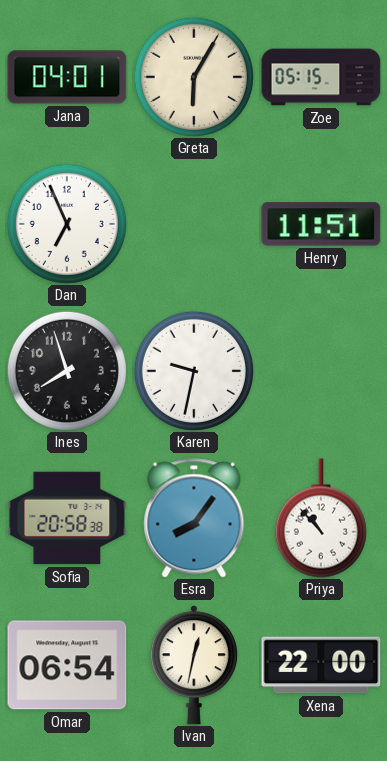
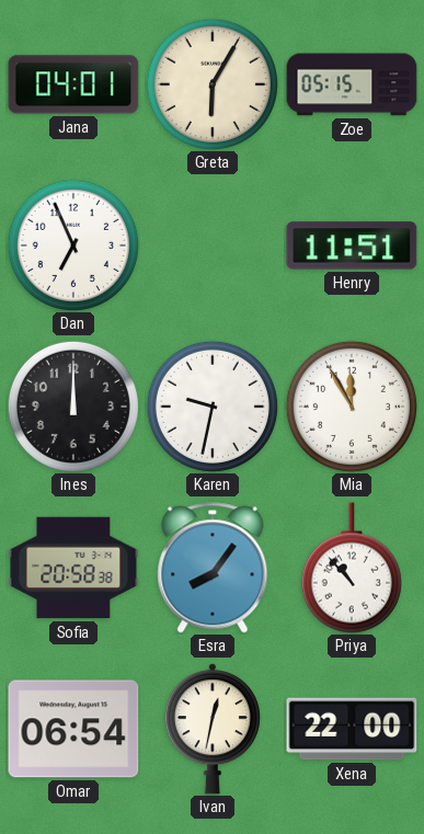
Ines: 7:57 -> 12:00
Mia: none -> 11:55
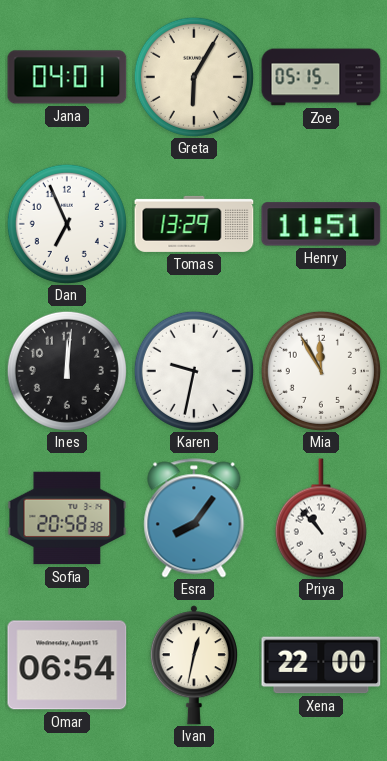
Tomas: none -> 13:29
Ines: 12:00 -> 12:01
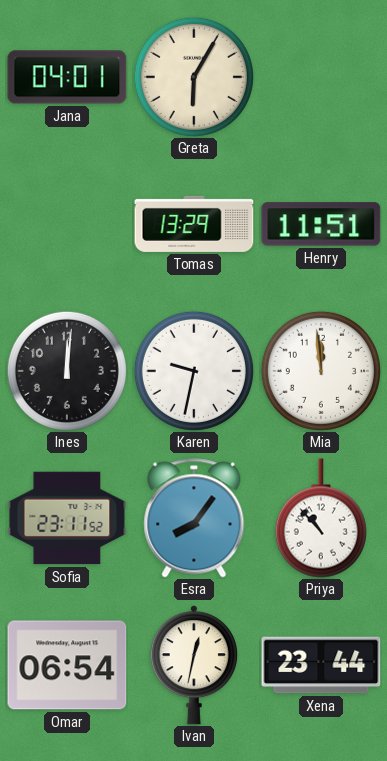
Zoe: 05:15 -> none
Dan: 6:56 -> none
Mia: 11:55 -> 11:59
Sofia: 20:58 -> 23:11
Xena: 22:00 -> 23:44
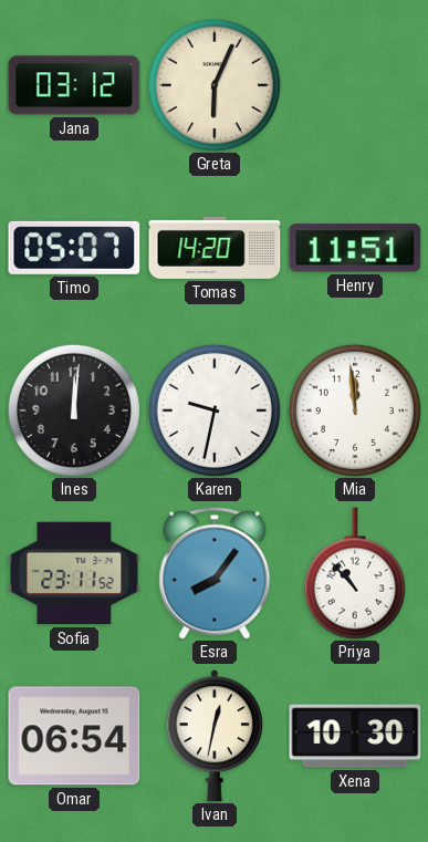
Jana: 04:01 -> 03:12
Greta: 6:05 -> 6:04
Timo: none -> 05:07
Tomas: 13:29 -> 14:20
Xena: 23:44 -> 10:30
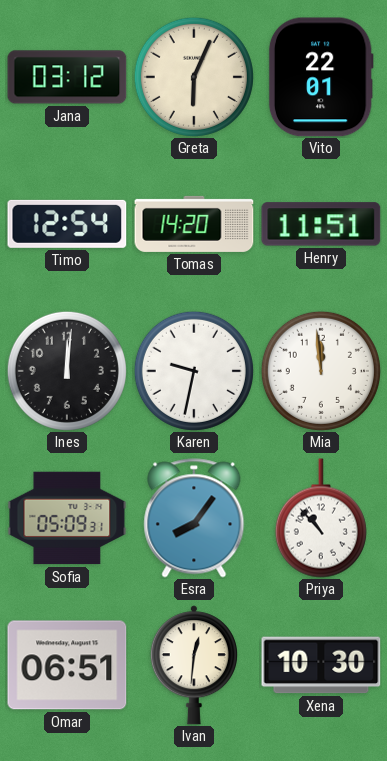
Vito: none -> 22:01
Timo: 05:07 -> 12:54
Sofia: 23:11 -> 05:09
Omar: 06:54 -> 06:51
Ivan: 12:32 -> 12:31
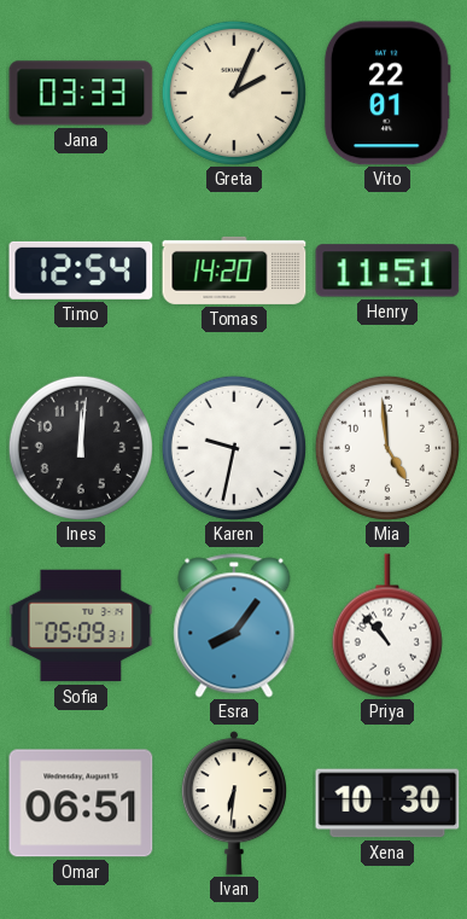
Jana: 03:12 -> 03:33
Greta: 6:04 -> 2:04
Mia: 11:59 -> 4:59
Ivan: 12:31 -> 6:31
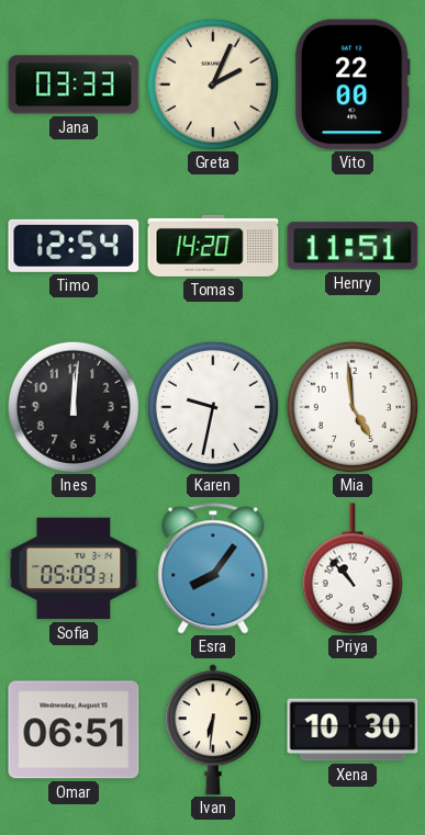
Vito: 22:01 -> 22:00
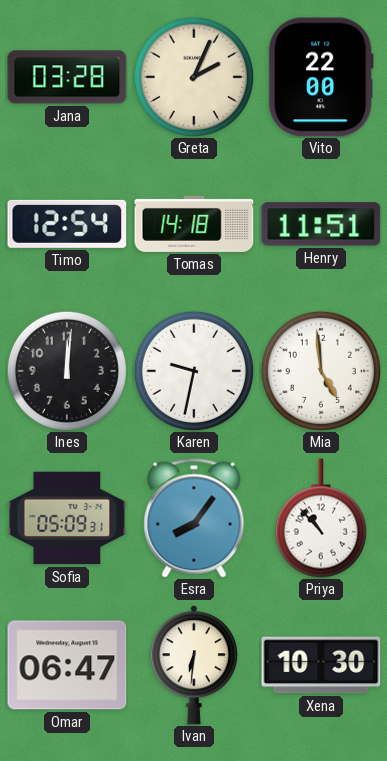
Jana: 03:33 -> 03:28
Tomas: 14:20 -> 14:18
Omar: 06:51 -> 06:47
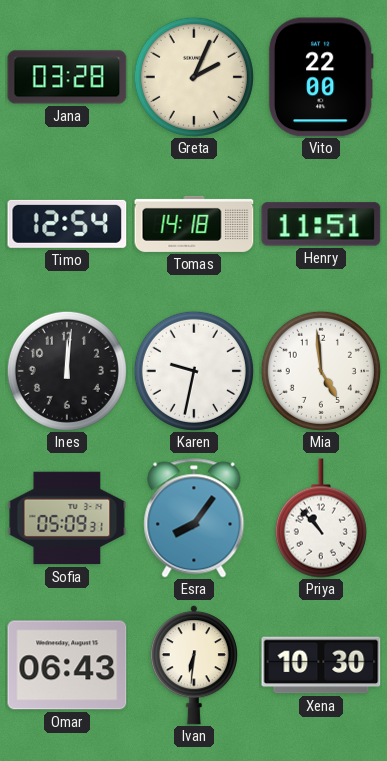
Omar: 06:47 -> 06:43
